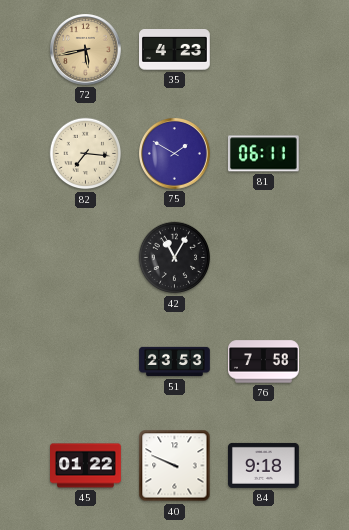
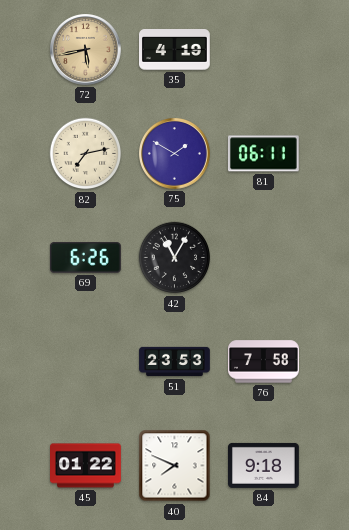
35: 4:23 -> 4:19
82: 7:16 -> 7:13
69: none -> 6:26
40: 9:49 -> 7:49
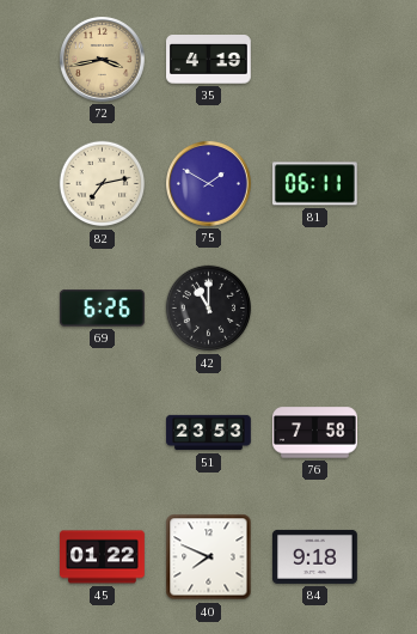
72: 5:43 -> 3:43
42: 11:05 -> 11:00
